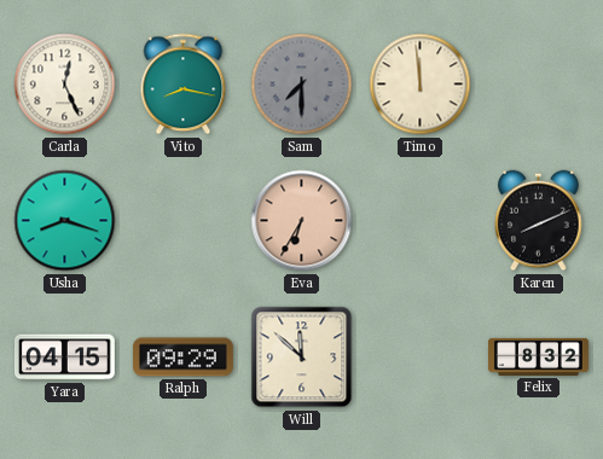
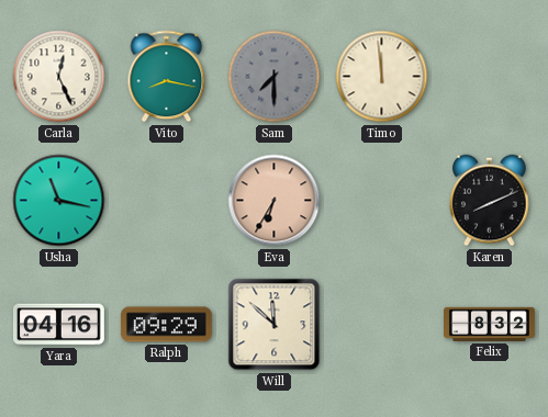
Usha: 8:18 -> 11:17
Yara: 04:15 -> 04:16
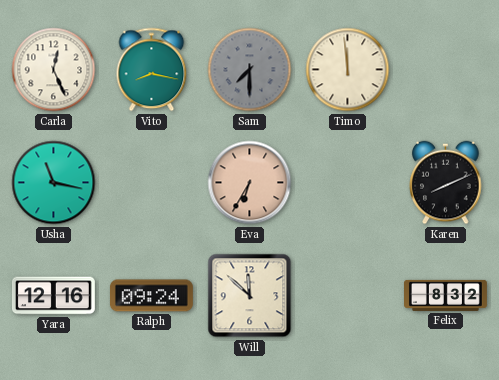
Yara: 04:16 -> 12:16
Ralph: 09:29 -> 09:24
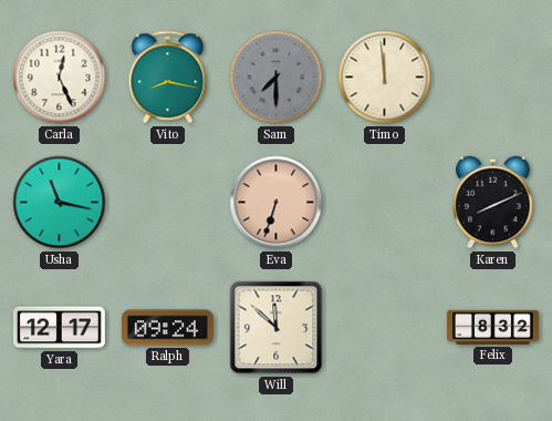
Eva: 6:35 -> 6:33
Yara: 12:16 -> 12:17
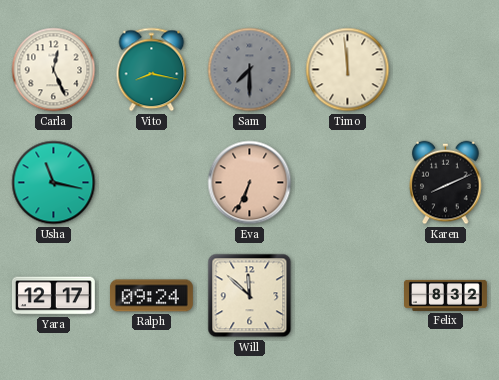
Eva: 6:33 -> 6:34
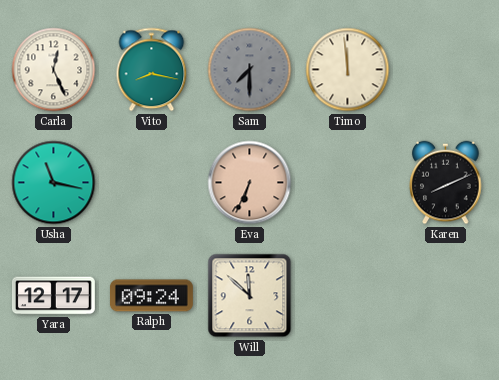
Felix: 8:32 -> none
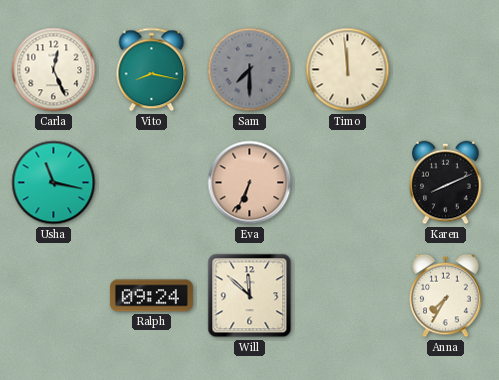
Yara: 12:17 -> none
Anna: none -> 7:35
